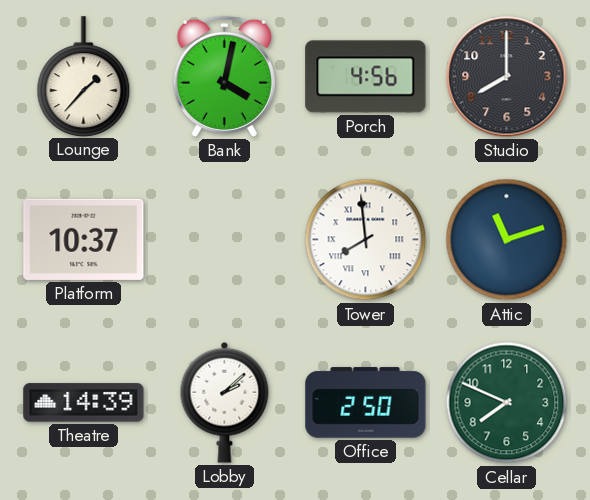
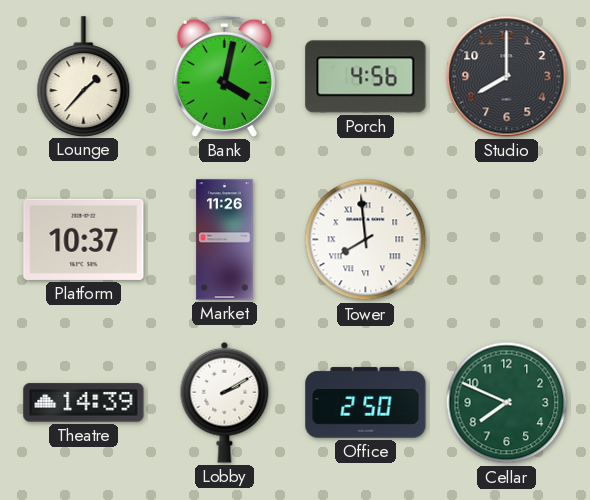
Market: none -> 11:26
Attic: 11:12 -> none
Lobby: 2:08 -> 2:10
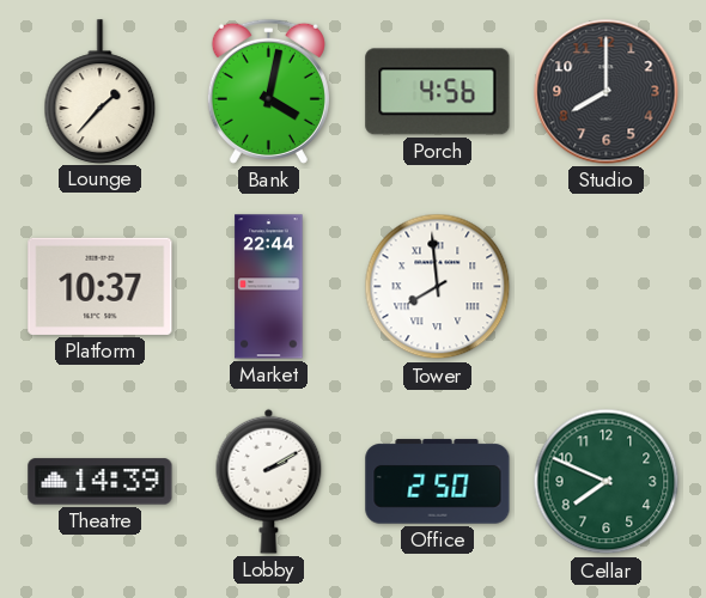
Market: 11:26 -> 22:44
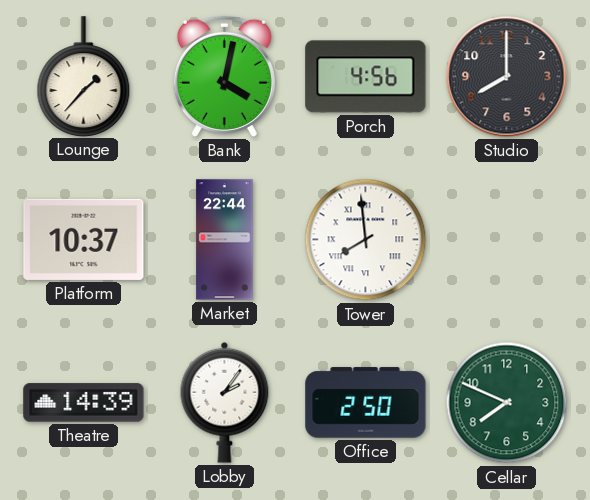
Lobby: 2:10 -> 2:06
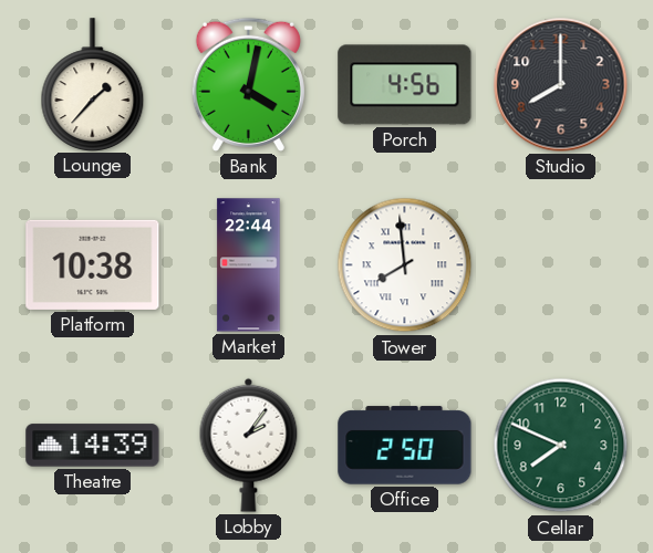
Platform: 10:37 -> 10:38
